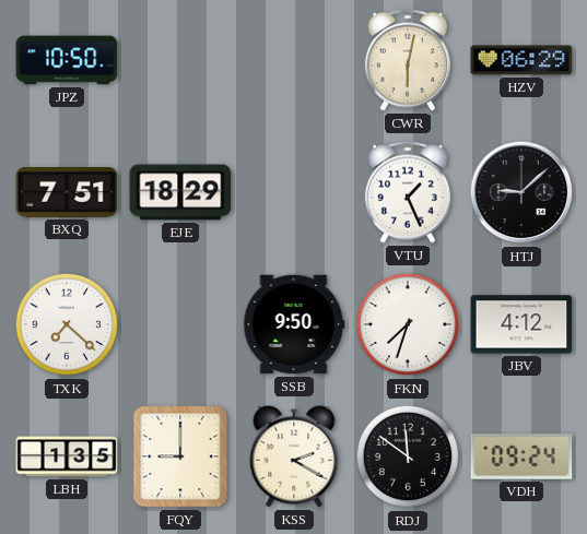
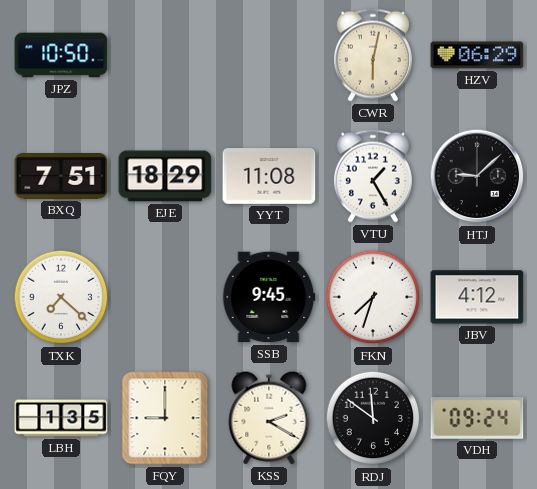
YYT: none -> 11:08
VTU: 1:26 -> 1:25
SSB: 9:50 -> 9:45
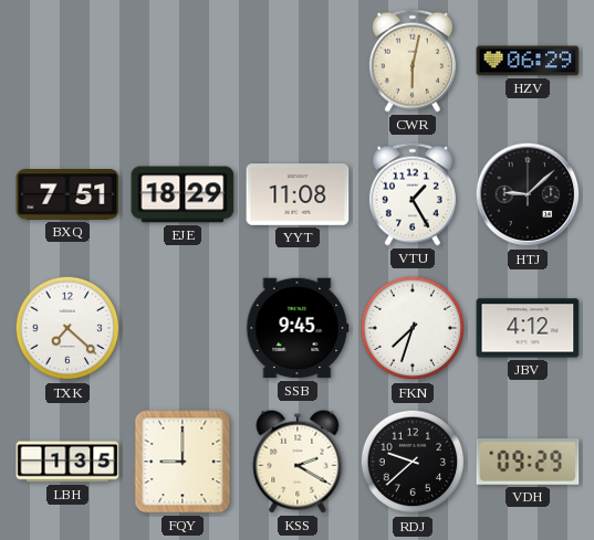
JPZ: 10:50 -> none
RDJ: 11:51 -> 9:38
VDH: 09:24 -> 09:29
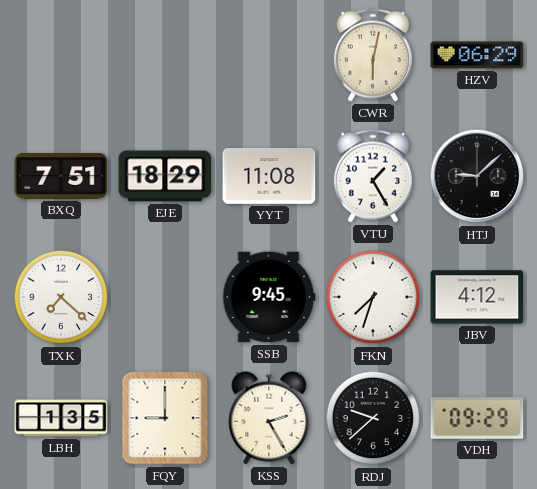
KSS: 2:20 -> 2:25
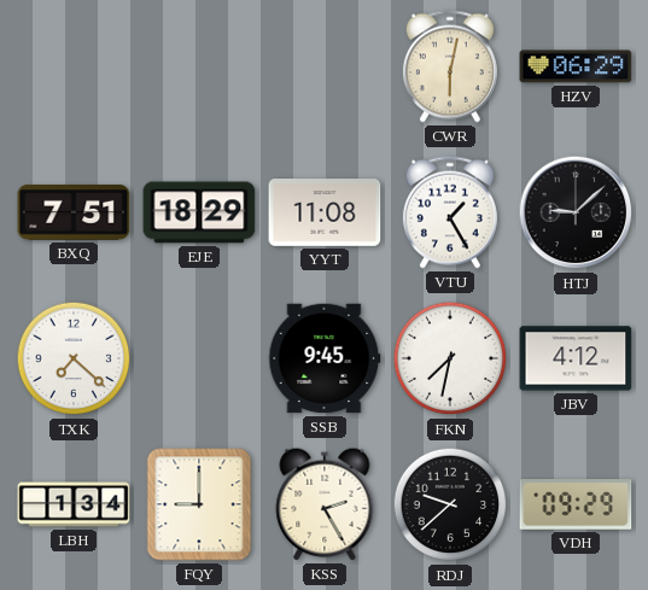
FKN: 7:33 -> 7:32
LBH: 1:35 -> 1:34
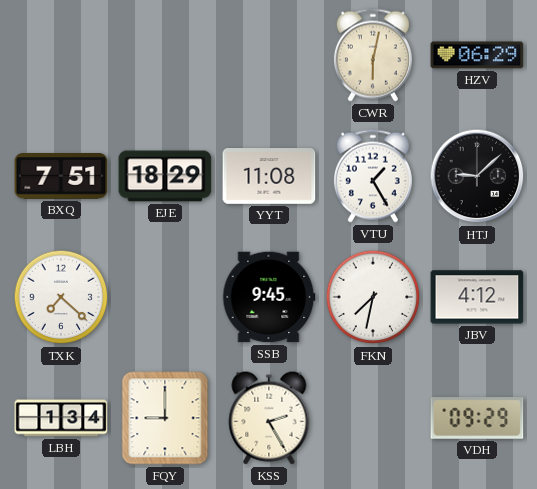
RDJ: 9:38 -> none
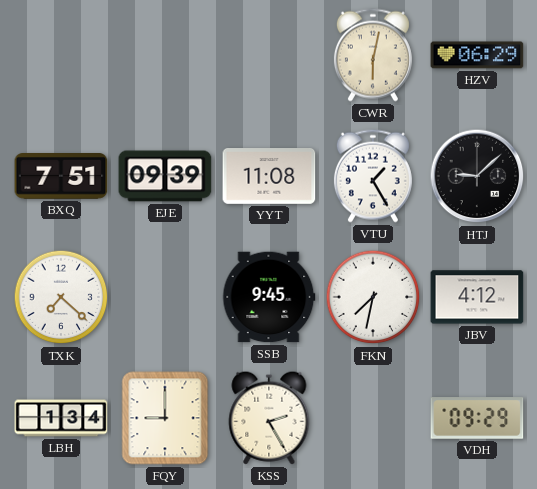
EJE: 18:29 -> 09:39
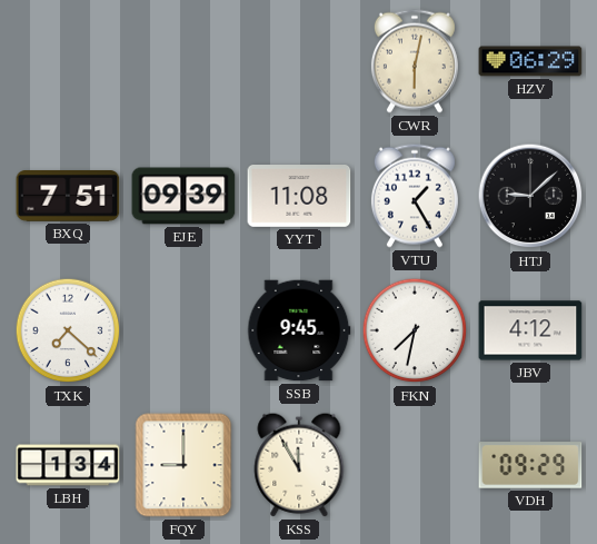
KSS: 2:25 -> 11:55
